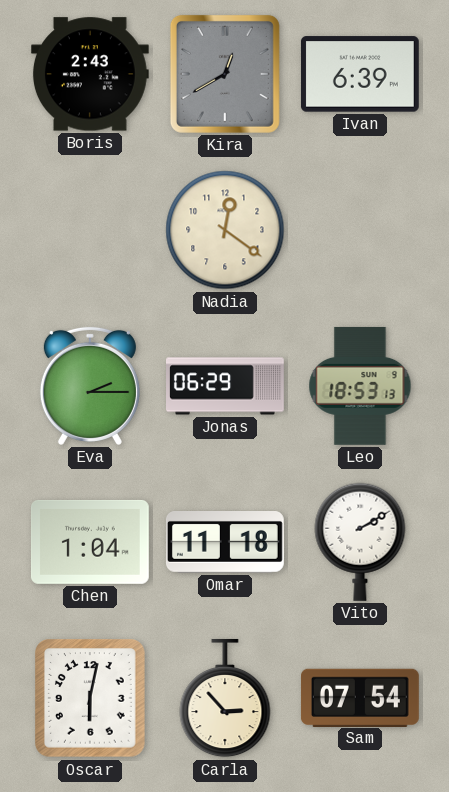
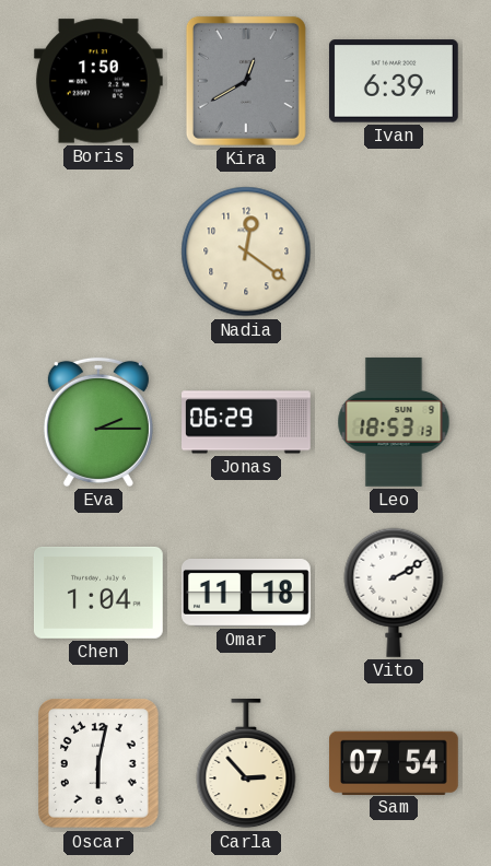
Boris: 2:43 -> 1:50
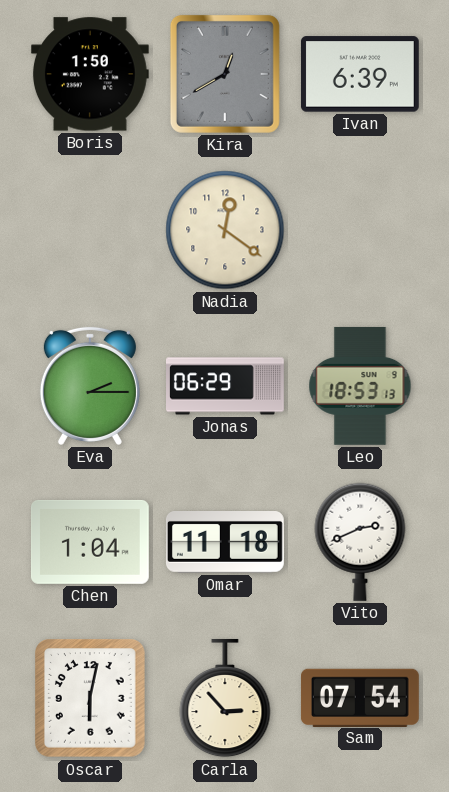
Vito: 2:10 -> 2:41
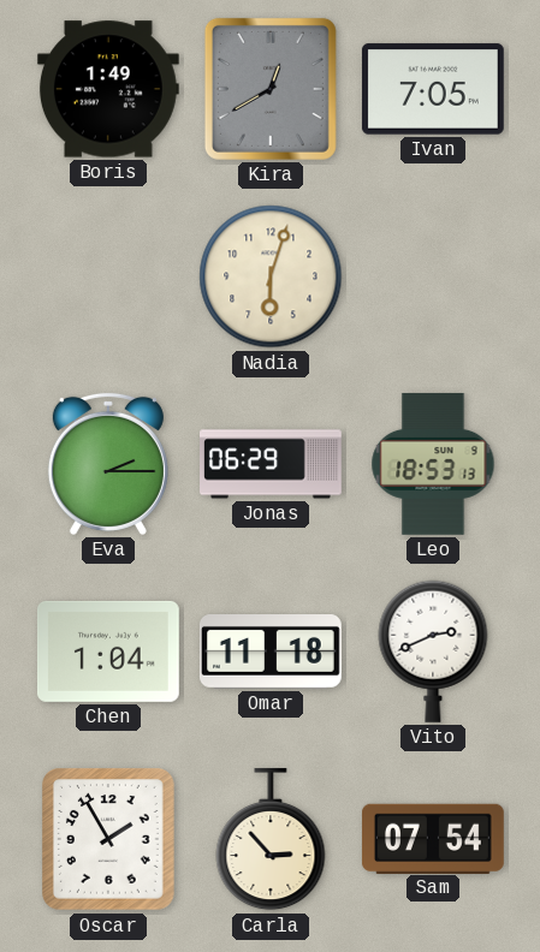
Boris: 1:50 -> 1:49
Ivan: 6:39 -> 7:05
Nadia: 12:21 -> 6:03
Oscar: 6:02 -> 1:55
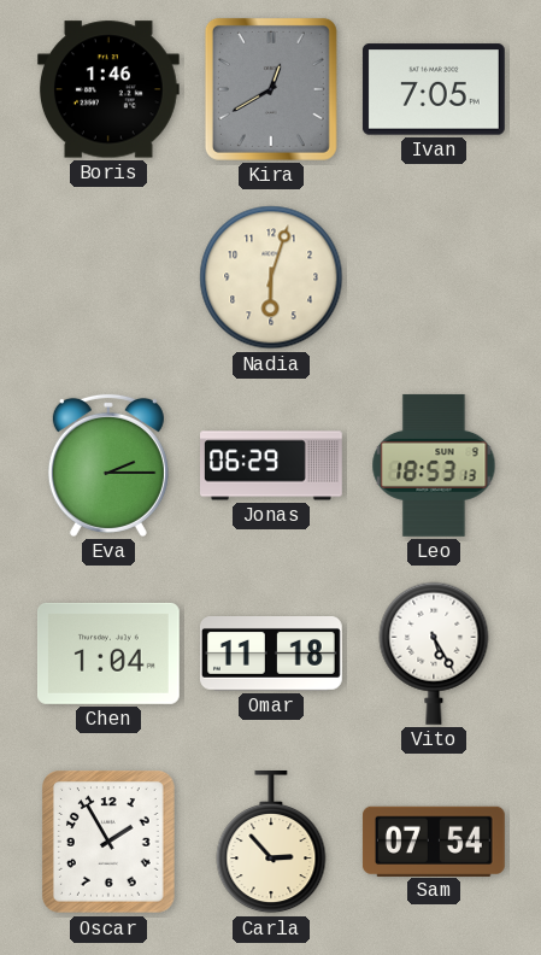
Boris: 1:49 -> 1:46
Vito: 2:41 -> 5:25
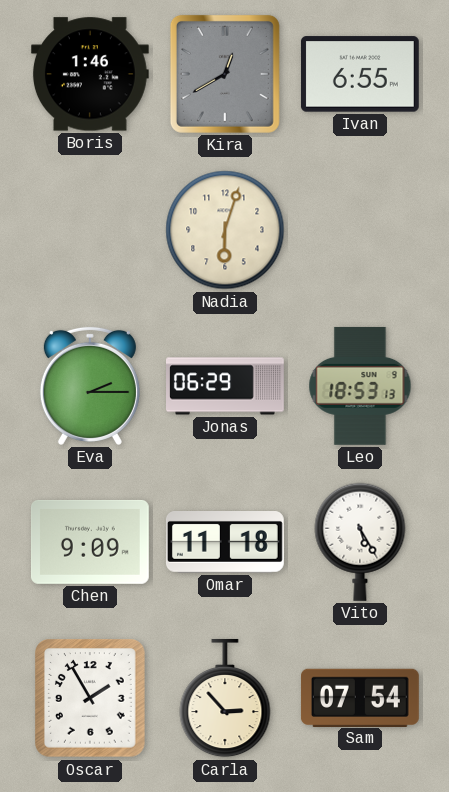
Ivan: 7:05 -> 6:55
Chen: 1:04 -> 9:09
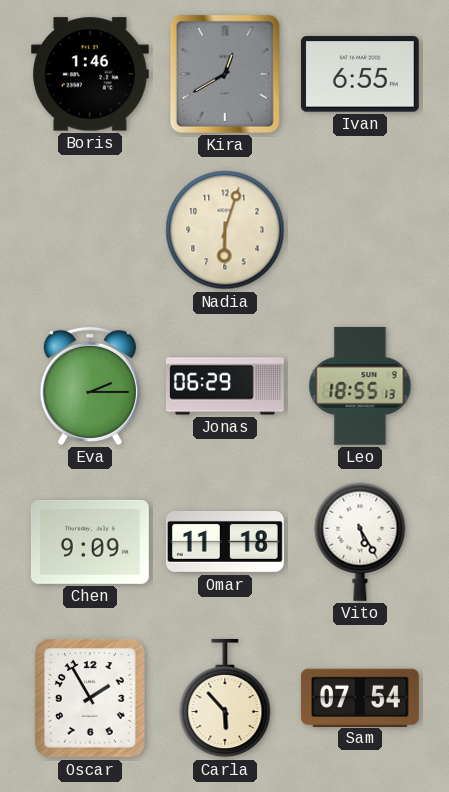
Leo: 18:53 -> 18:55
Carla: 2:53 -> 5:53
